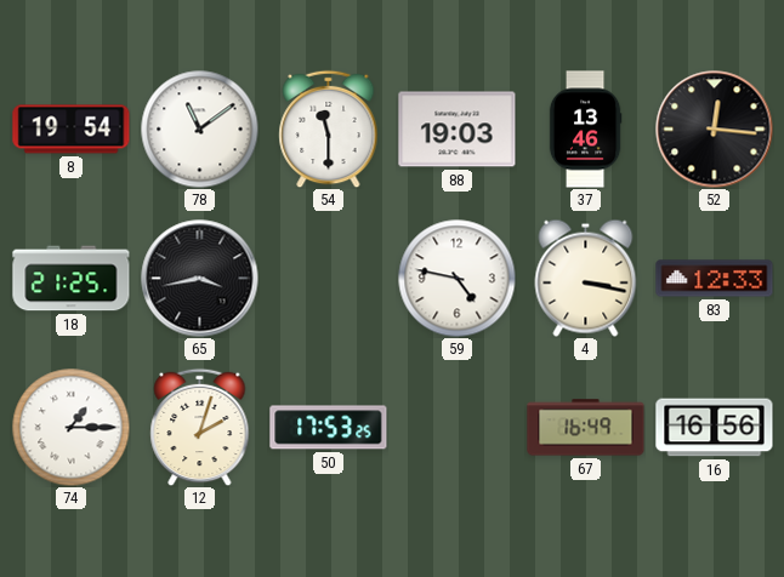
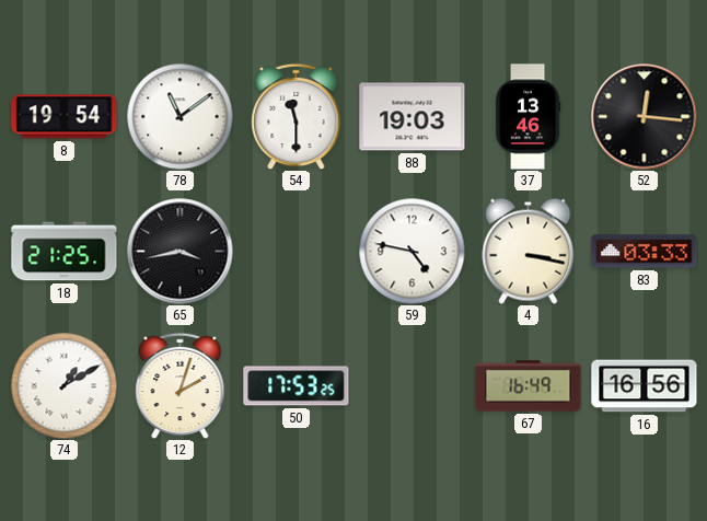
83: 12:33 -> 03:33
74: 1:15 -> 1:10
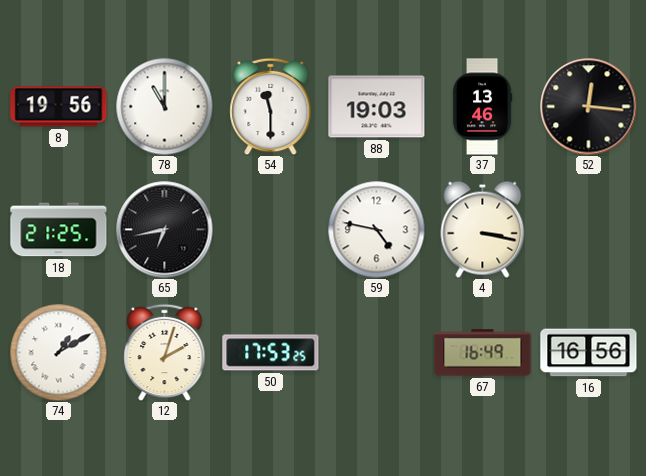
8: 19:54 -> 19:56
78: 11:09 -> 11:00
65: 3:43 -> 6:43
83: 03:33 -> none
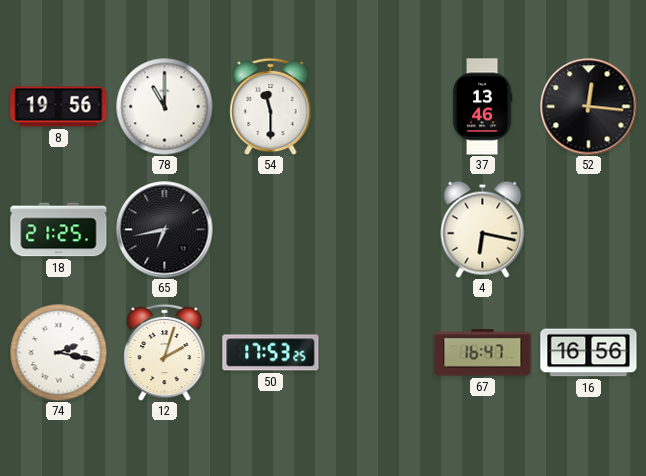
88: 19:03 -> none
59: 4:47 -> none
4: 3:17 -> 6:17
74: 1:10 -> 2:17
67: 16:49 -> 16:47
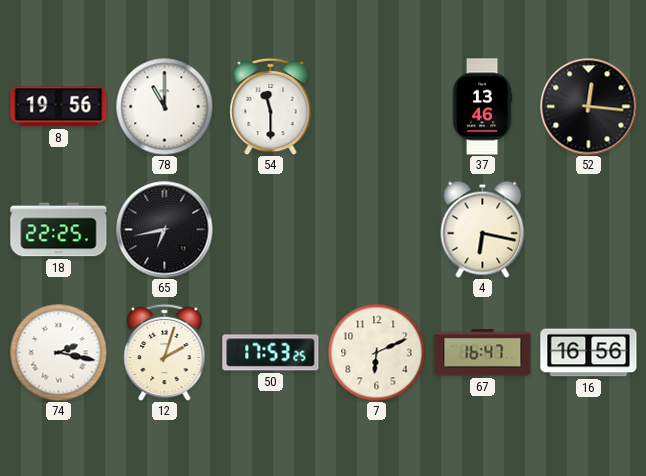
18: 21:25 -> 22:25
7: none -> 6:11
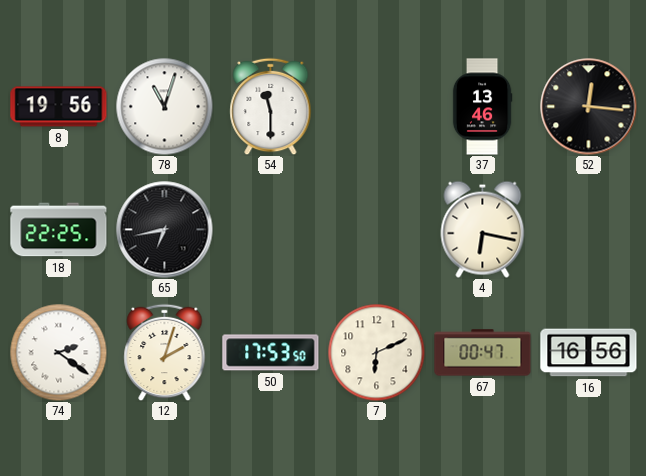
78: 11:00 -> 11:03
74: 2:17 -> 2:21
50: 17:53:25 -> 17:53:50
67: 16:47 -> 00:47
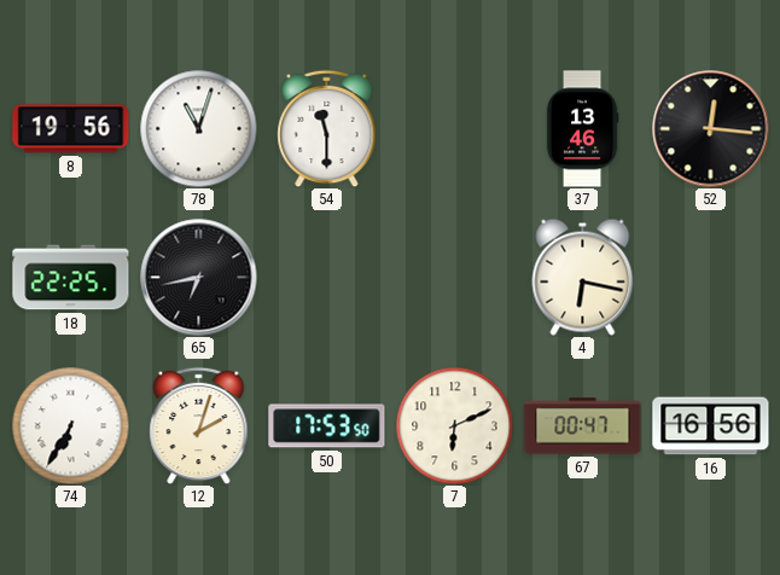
74: 2:21 -> 6:35
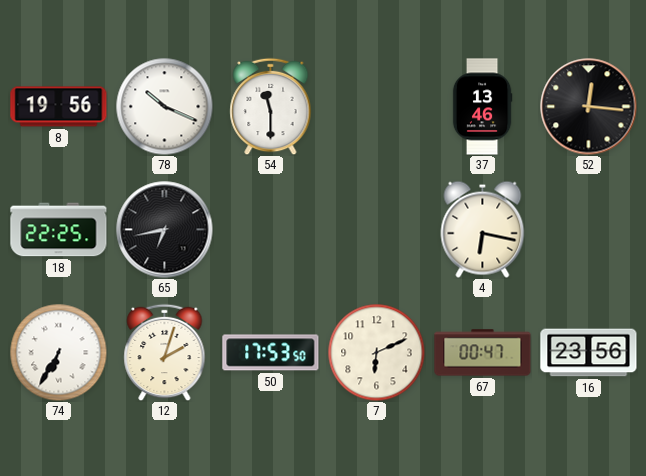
78: 11:03 -> 10:19
16: 16:56 -> 23:56
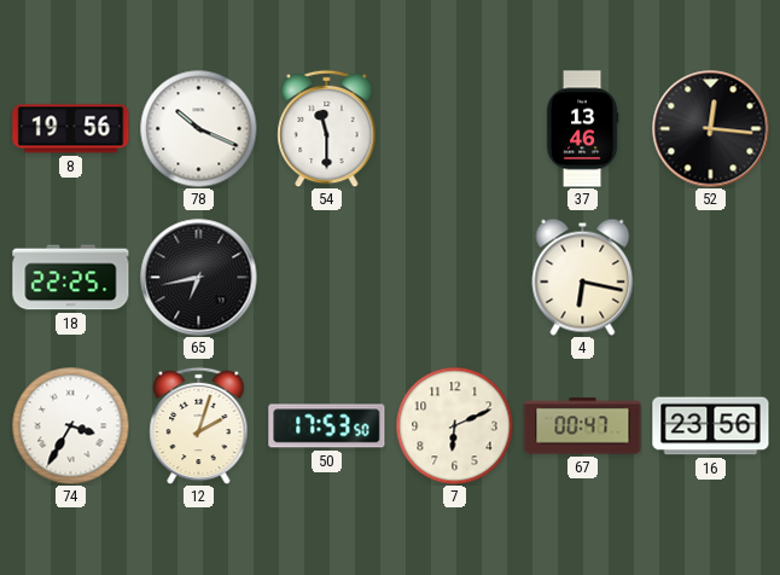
74: 6:35 -> 3:35
